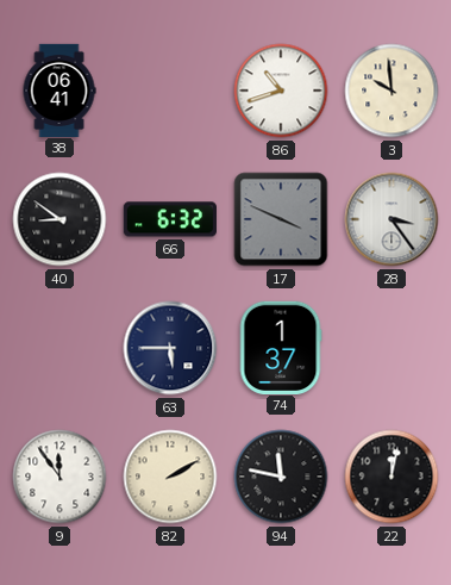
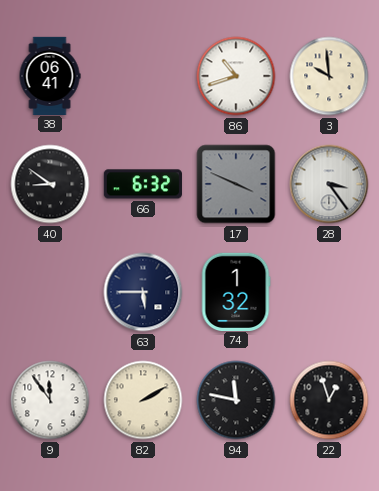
74: 1:37 -> 1:32
22: 12:02 -> 12:57
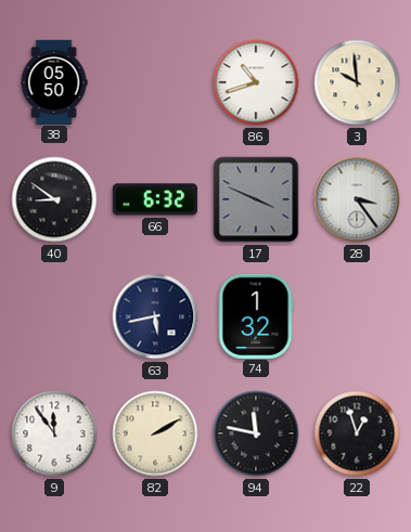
38: 06:41 -> 05:50
63: 5:45 -> 5:43
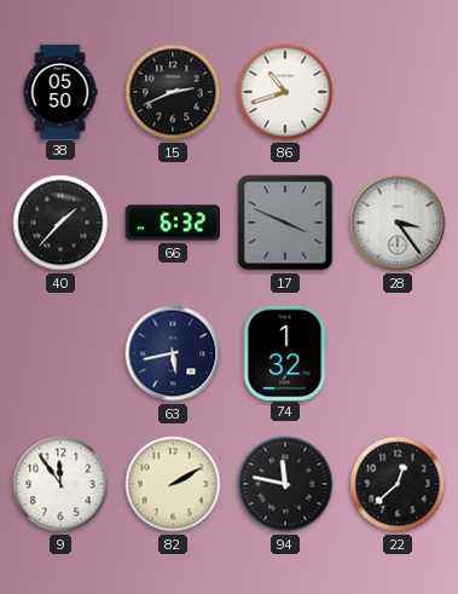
15: none -> 2:41
3: 9:59 -> none
40: 8:51 -> 1:37
22: 12:57 -> 12:38
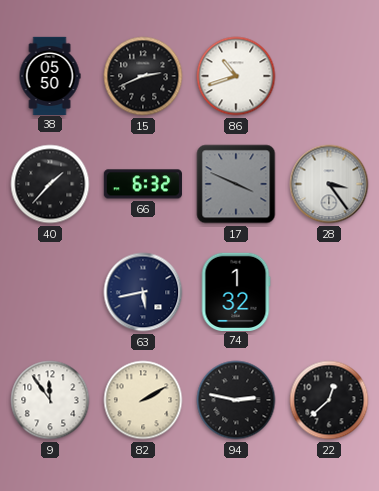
94: 11:47 -> 2:47
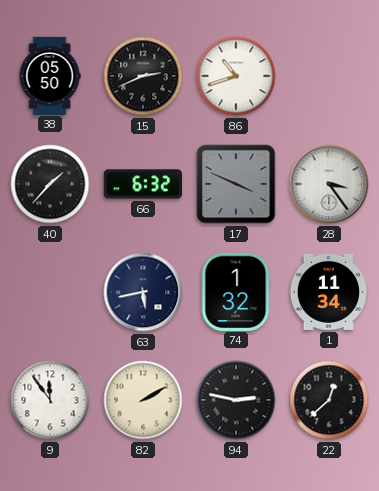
1: none -> 11:34
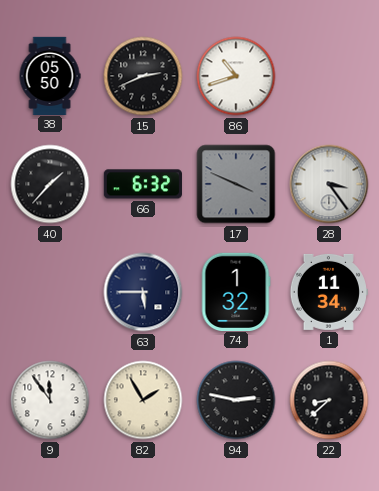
63: 5:43 -> 5:45
82: 2:10 -> 1:55
22: 12:38 -> 8:38
